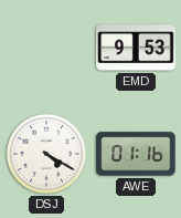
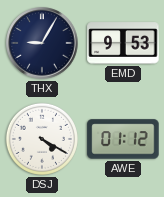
THX: none -> 9:05
AWE: 01:16 -> 01:12
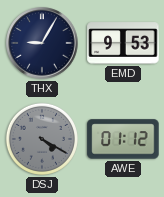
DSJ dial: white -> grey
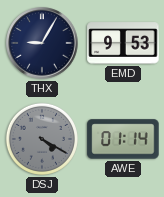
AWE: 01:12 -> 01:14
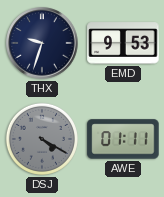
THX: 9:05 -> 9:33
AWE: 01:14 -> 01:11
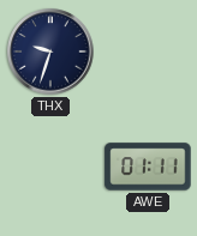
EMD: 9:53 -> none
DSJ: 4:20 -> none
